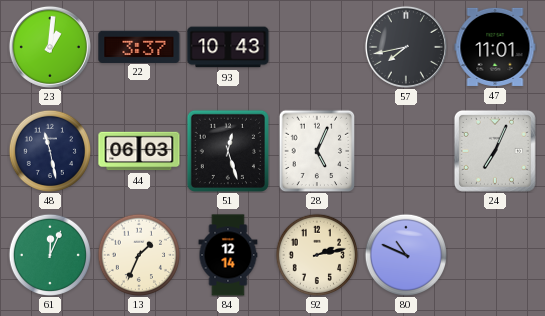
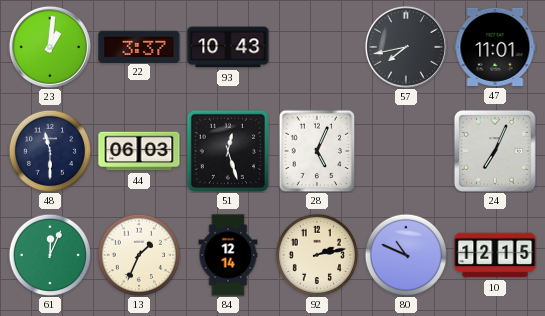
48: 11:28 -> 11:30
10: none -> 12:15
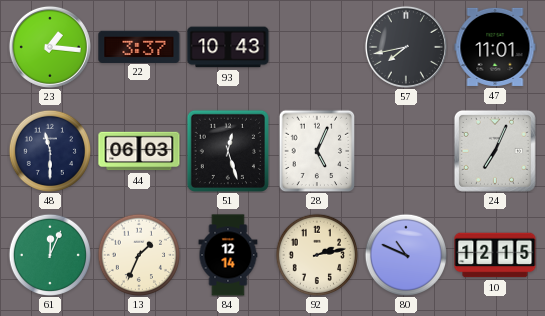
23: 1:01 -> 1:16
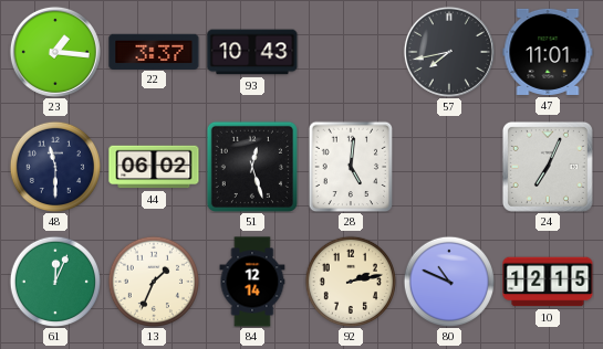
44: 06:03 -> 06:02
28: 5:04 -> 5:01
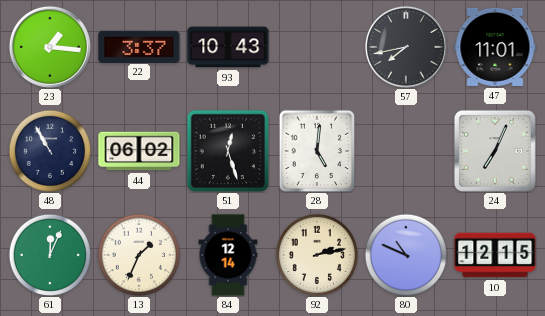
48: 11:30 -> 10:55
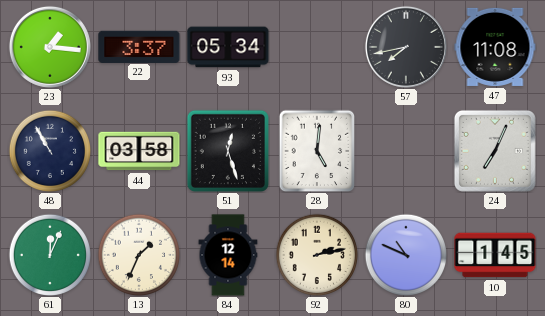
93: 10:43 -> 05:34
47: 11:01 -> 11:08
44: 06:02 -> 03:58
10: 12:15 -> 1:45
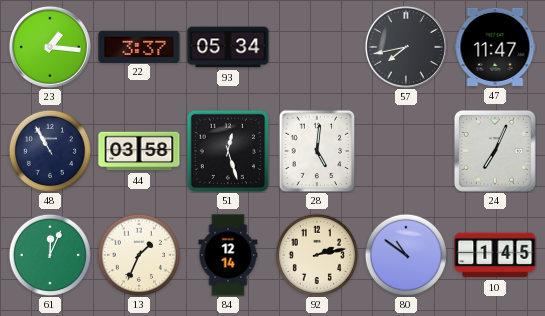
47: 11:08 -> 11:47
80: 10:49 -> 10:51
